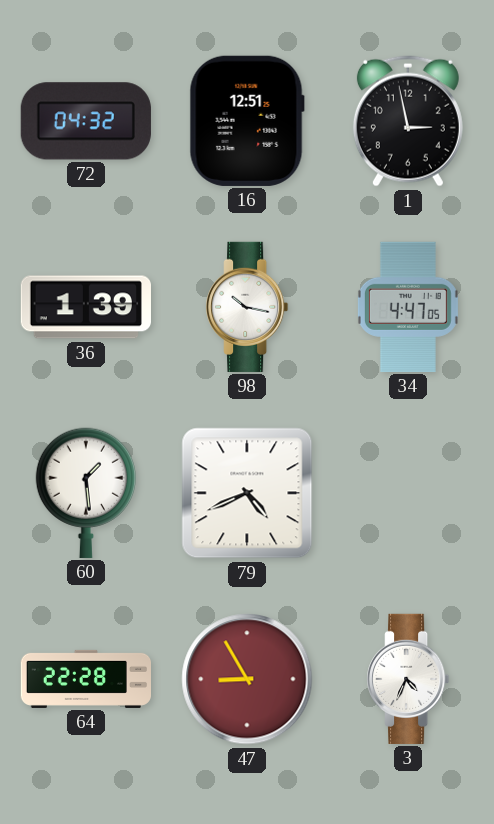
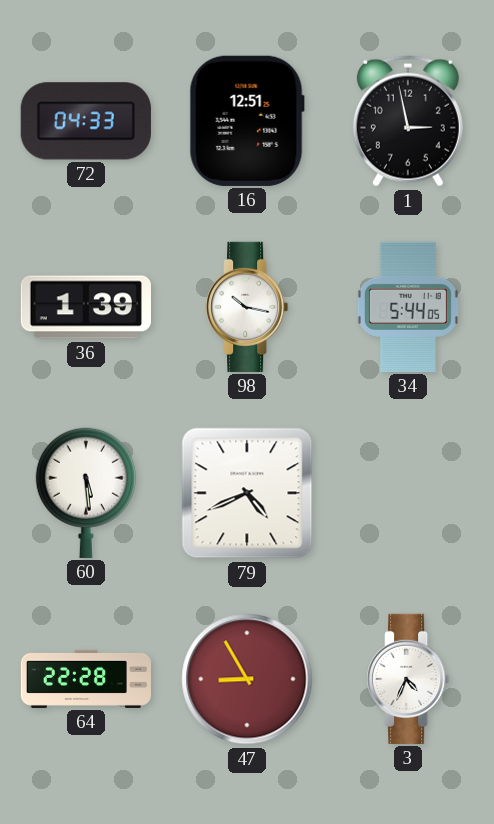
72: 04:32 -> 04:33
34: 4:47 -> 5:44
60: 1:29 -> 5:29
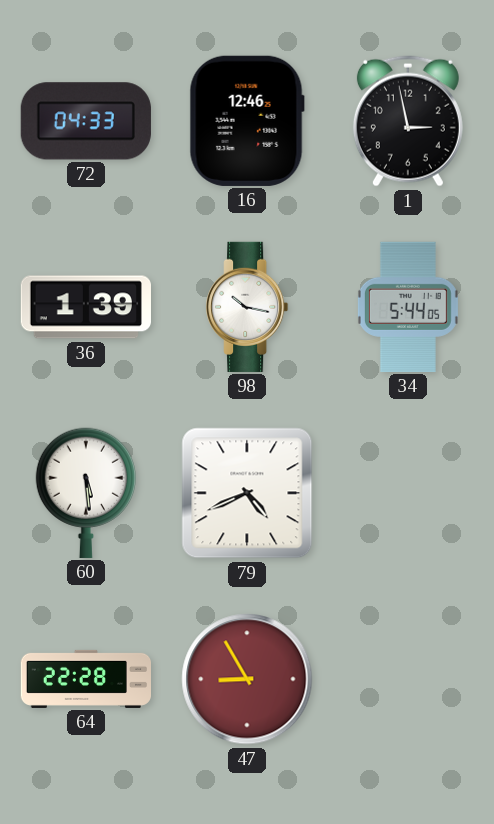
16: 12:51 -> 12:46
3: 4:34 -> none
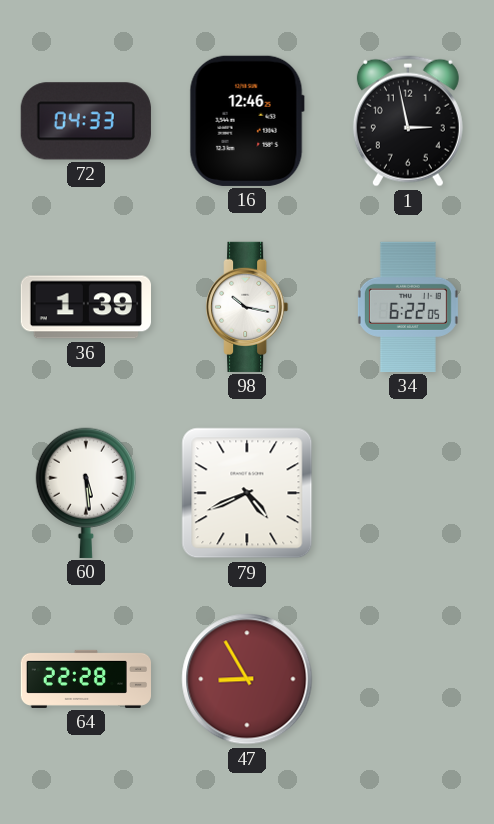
34: 5:44 -> 6:22
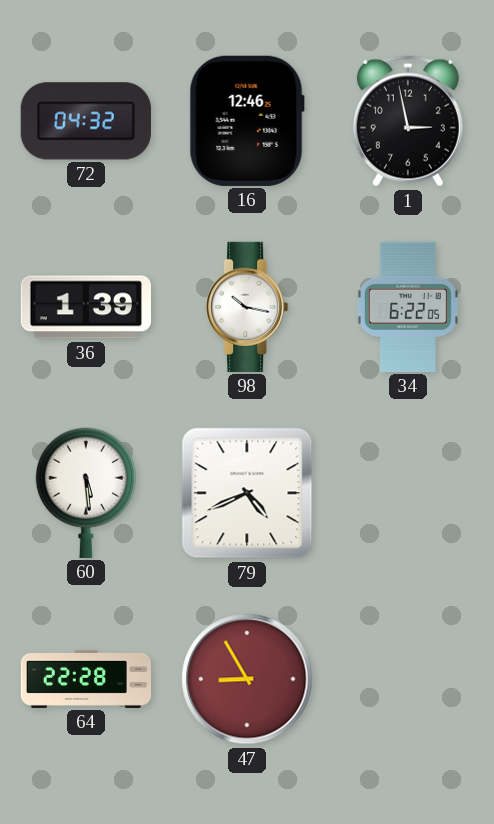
72: 04:33 -> 04:32
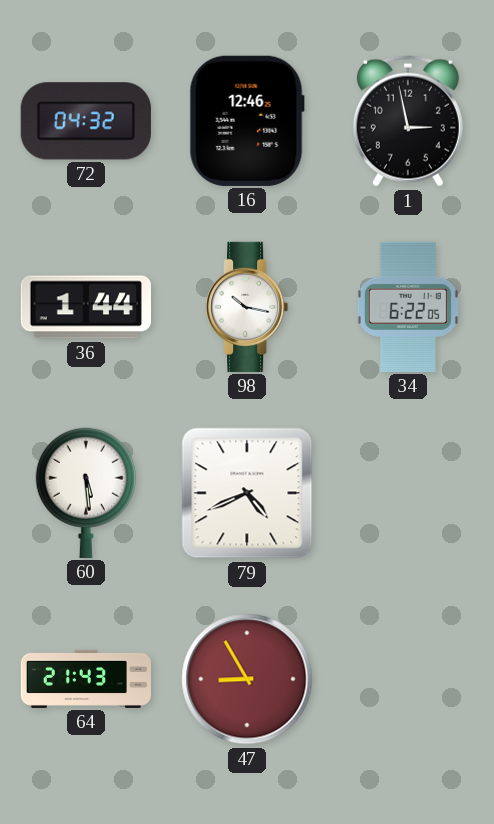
36: 1:39 -> 1:44
64: 22:28 -> 21:43
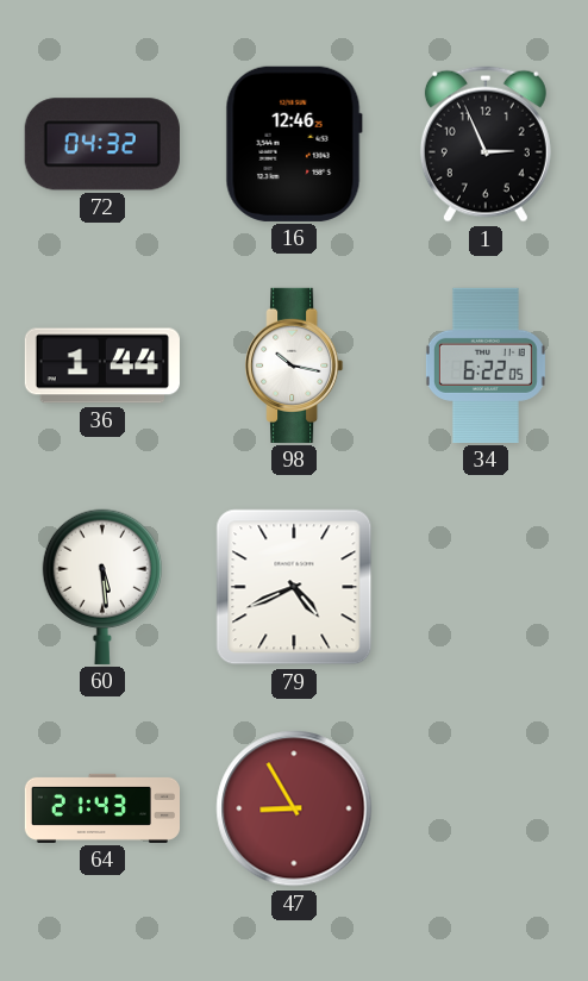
1: 2:58 -> 2:56
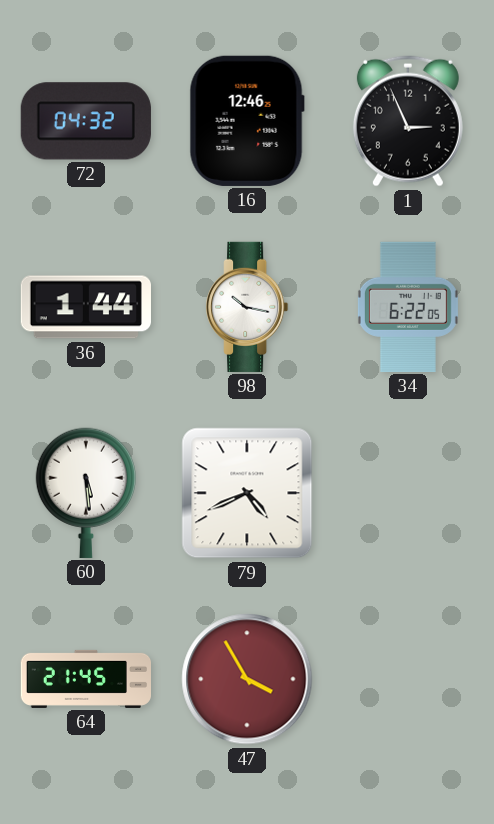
64: 21:43 -> 21:45
47: 8:55 -> 3:55
